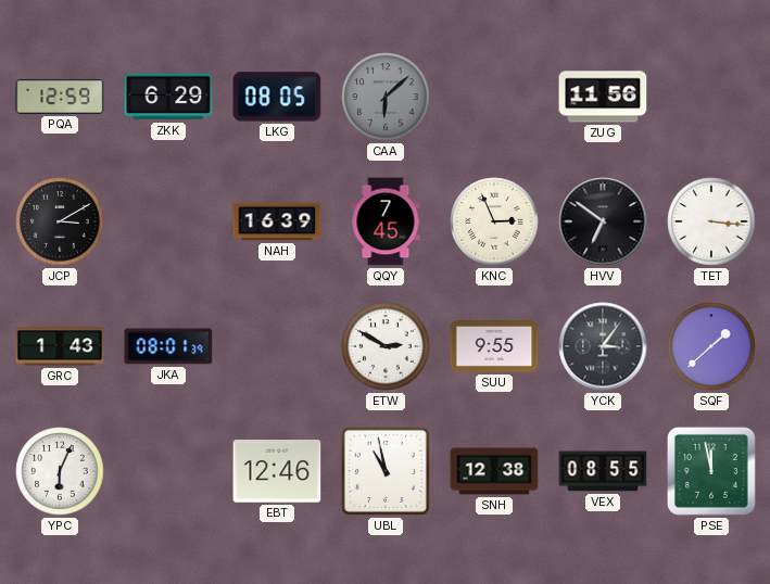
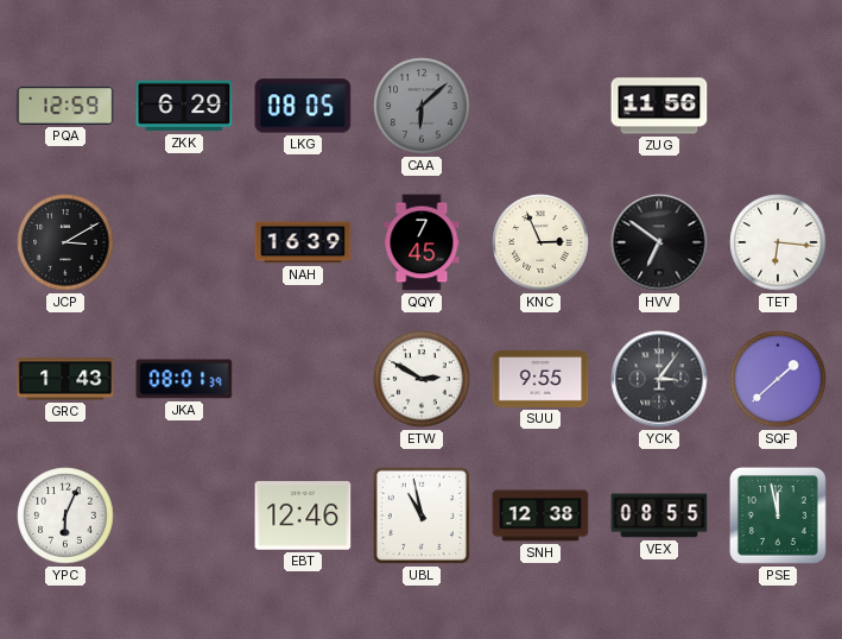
TET: 3:16 -> 6:16
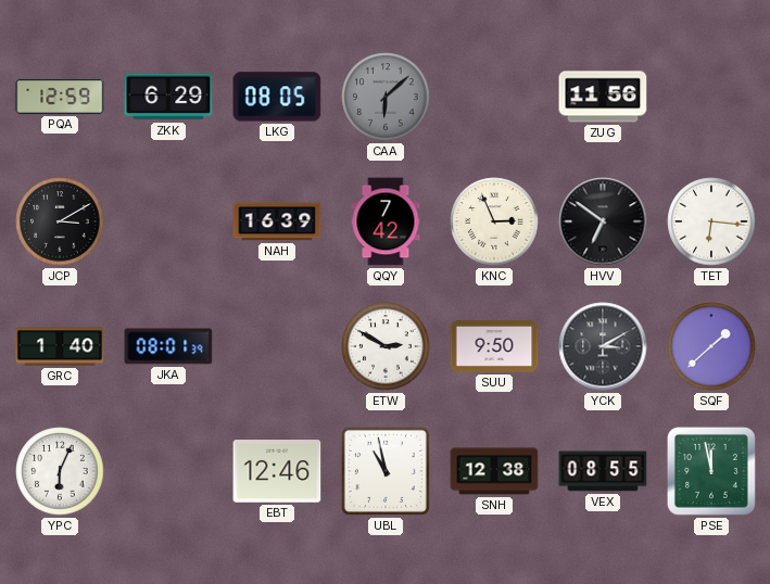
QQY: 7:45 -> 7:42
GRC: 1:43 -> 1:40
SUU: 9:55 -> 9:50
YCK: 3:06 -> 3:10
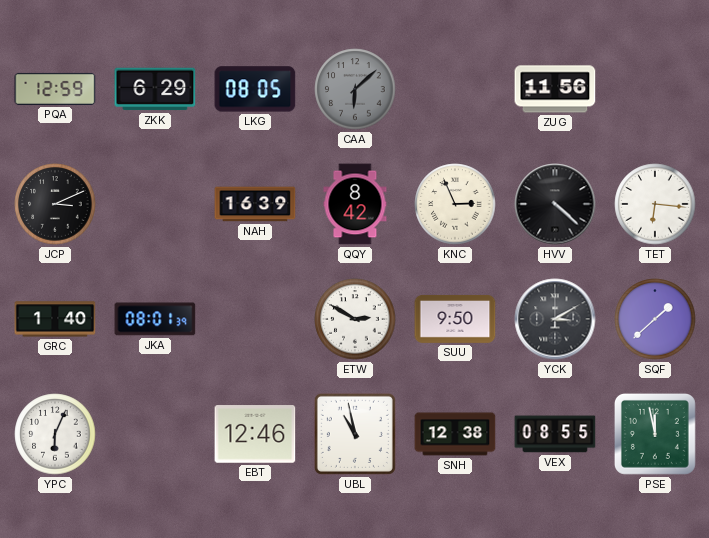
JCP: 3:10 -> 3:11
QQY: 7:42 -> 8:42
HVV: 6:51 -> 4:22
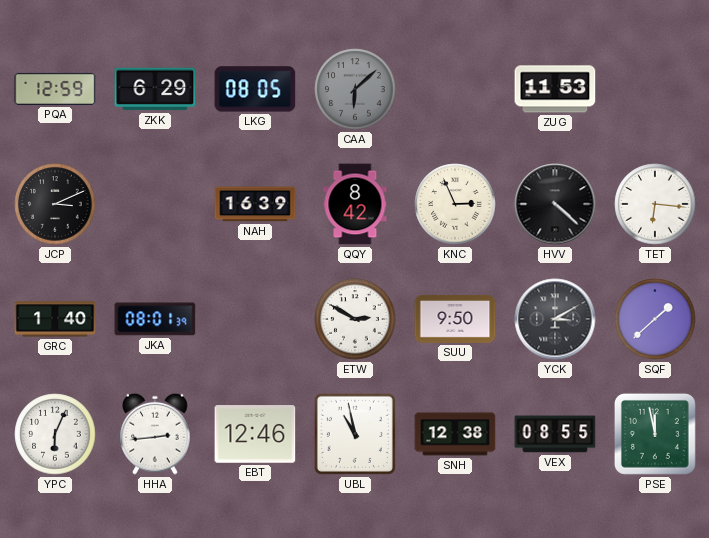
ZUG: 11:56 -> 11:53
HHA: none -> 2:44
